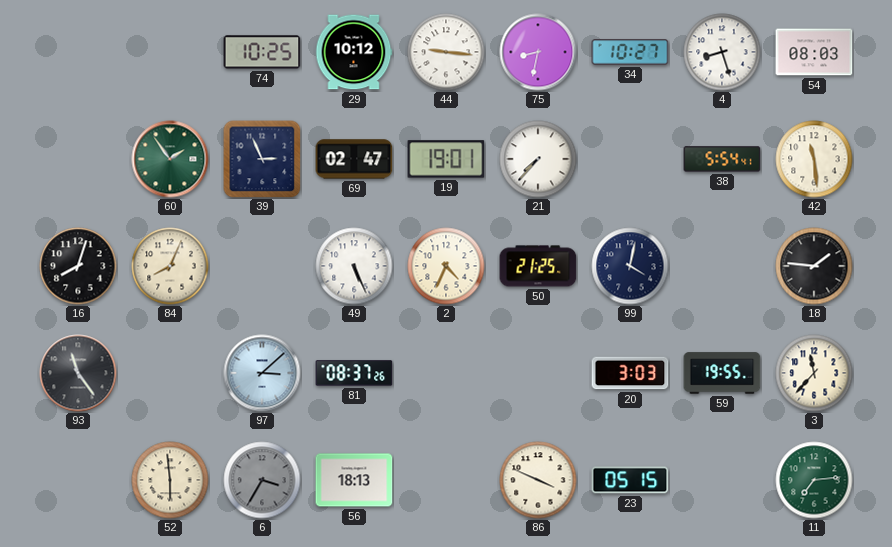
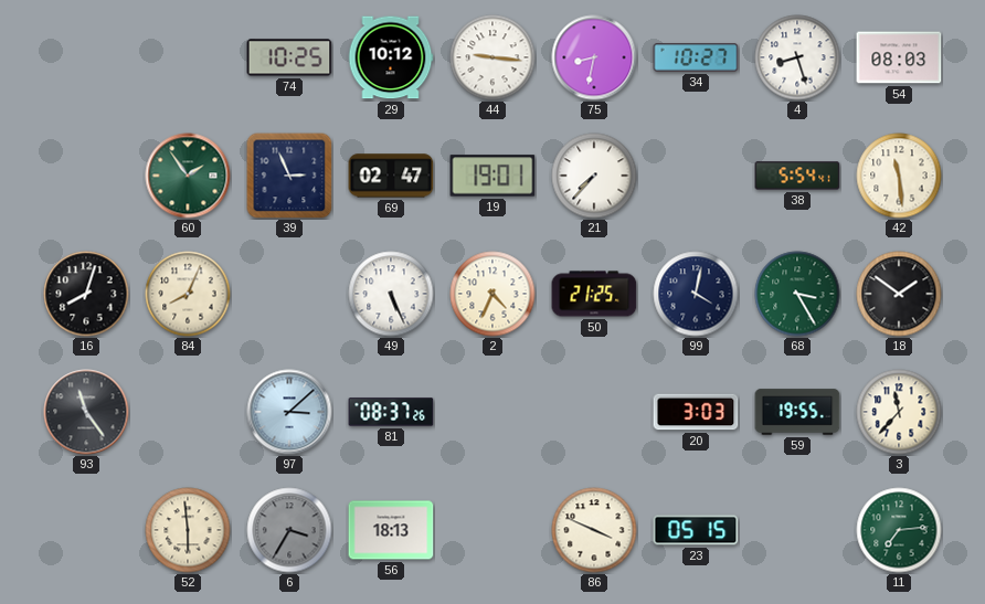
68: none -> 3:25
18: 1:46 -> 1:51
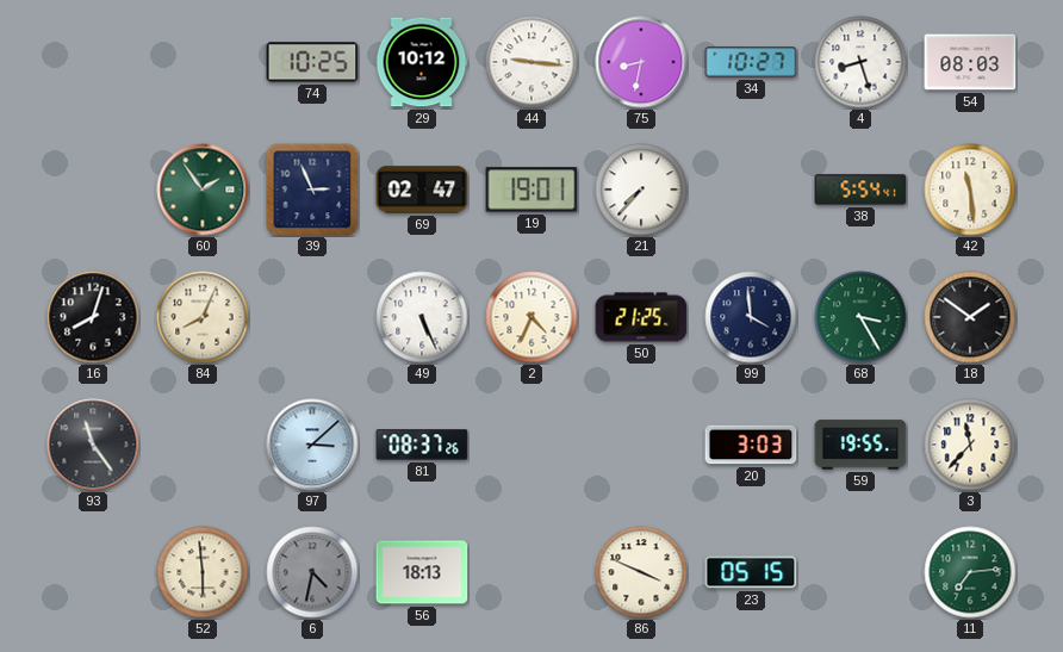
99: 4:02 -> 3:59
6: 3:35 -> 4:32
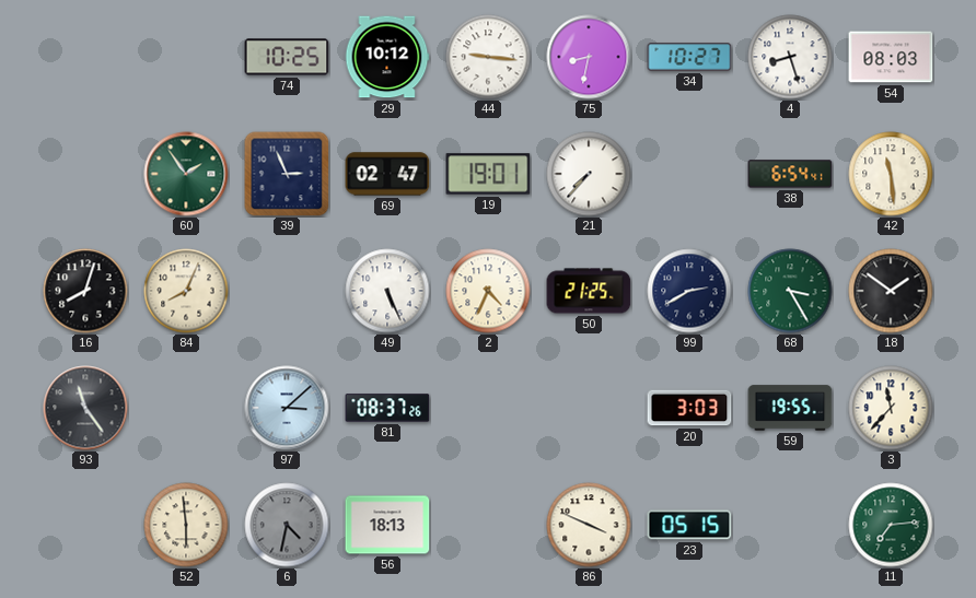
38: 5:54 -> 6:54
99: 3:59 -> 2:40
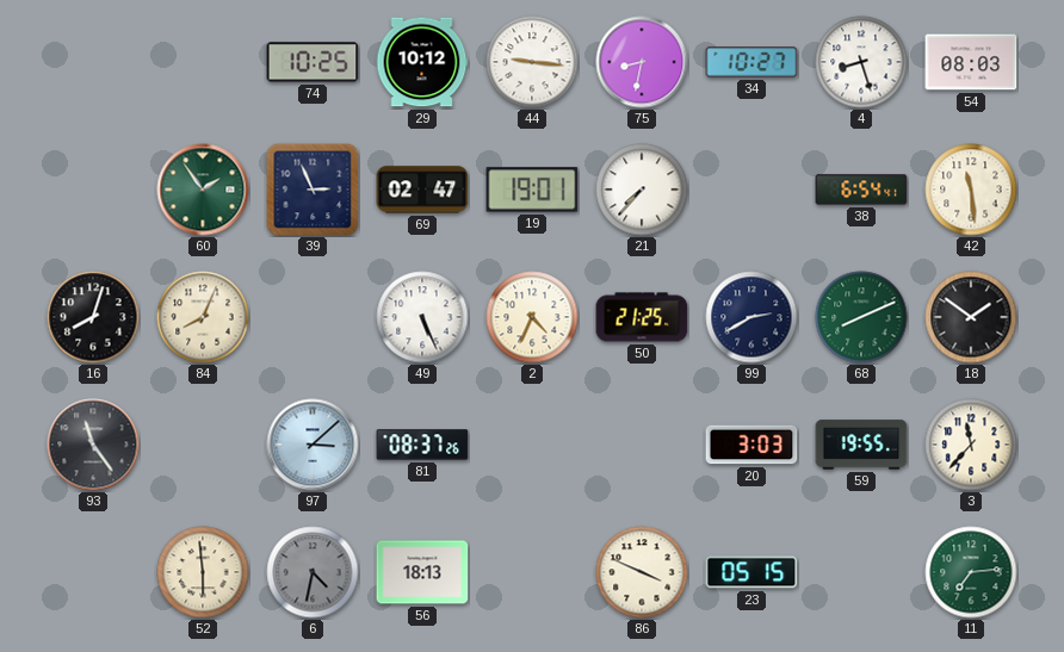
68: 3:25 -> 8:11
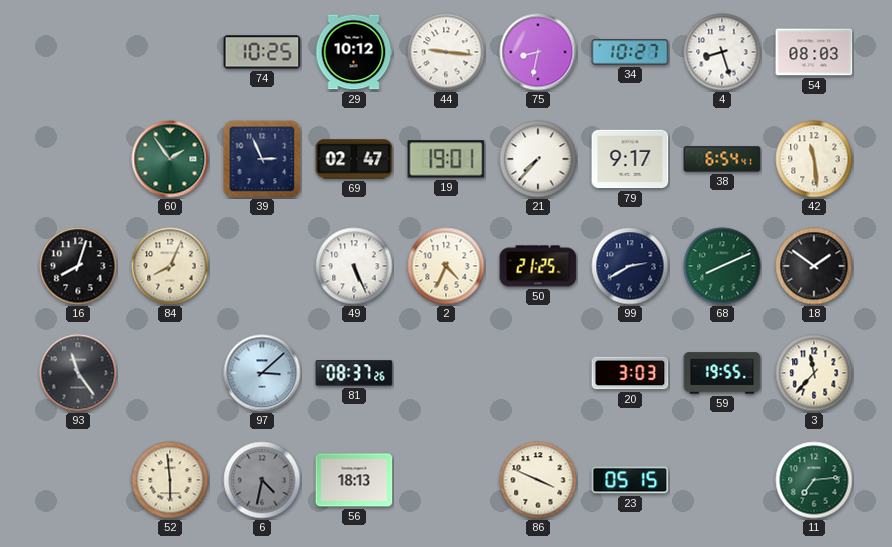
79: none -> 9:17
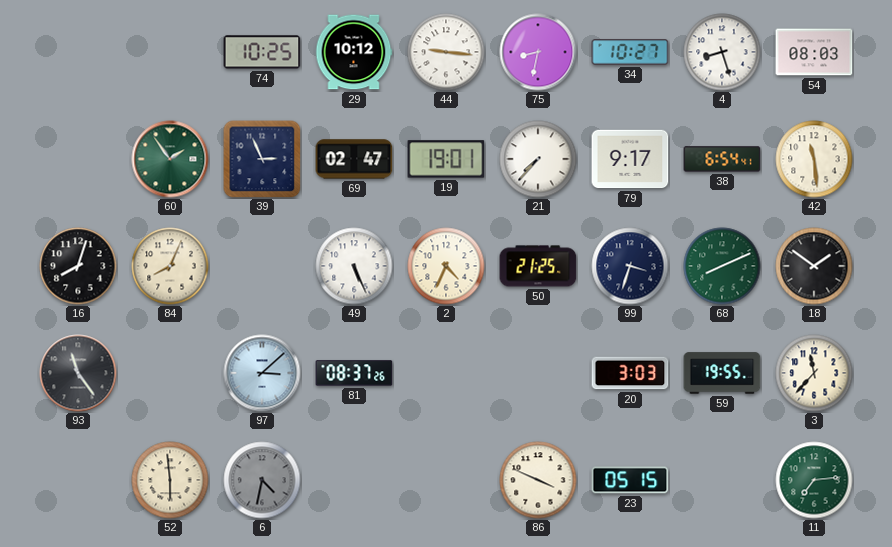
99: 2:40 -> 3:33
56: 18:13 -> none
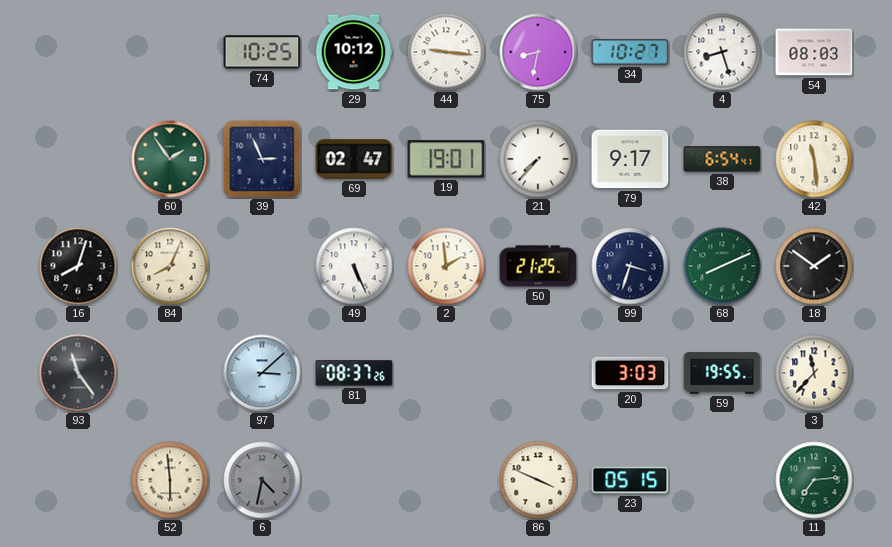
2: 4:34 -> 1:59
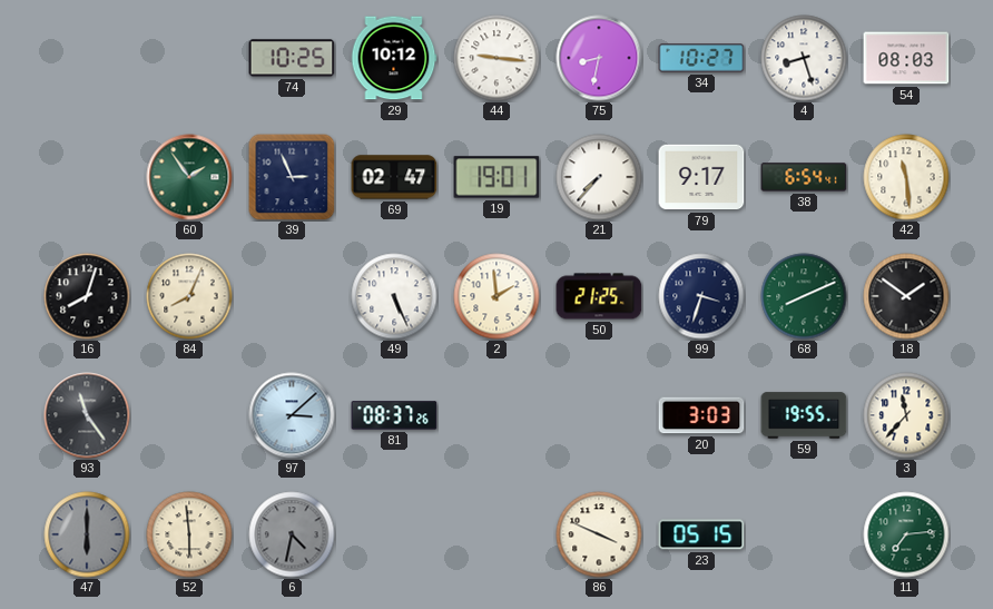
47: none -> 6:00
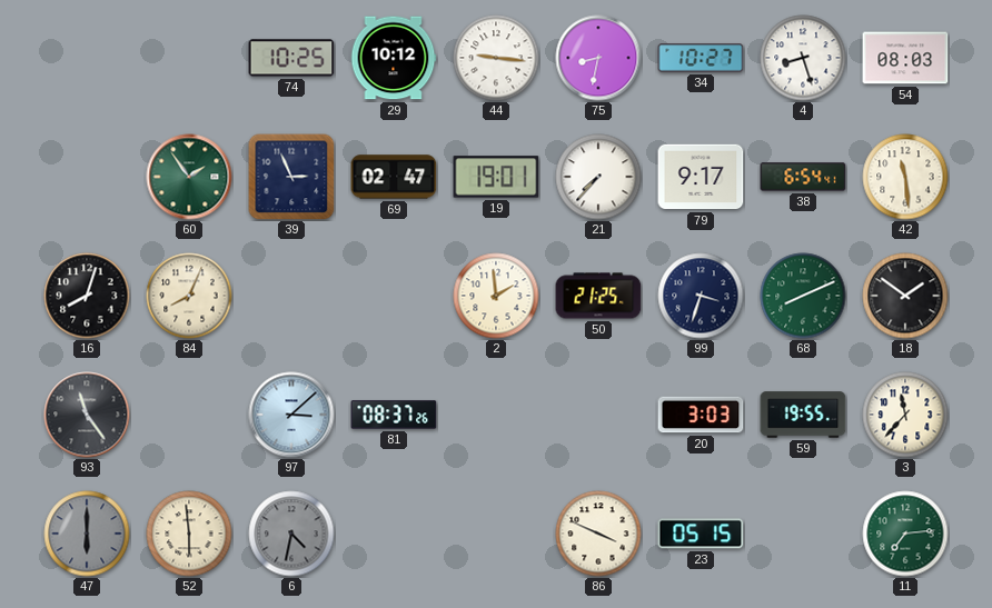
49: 5:26 -> none
